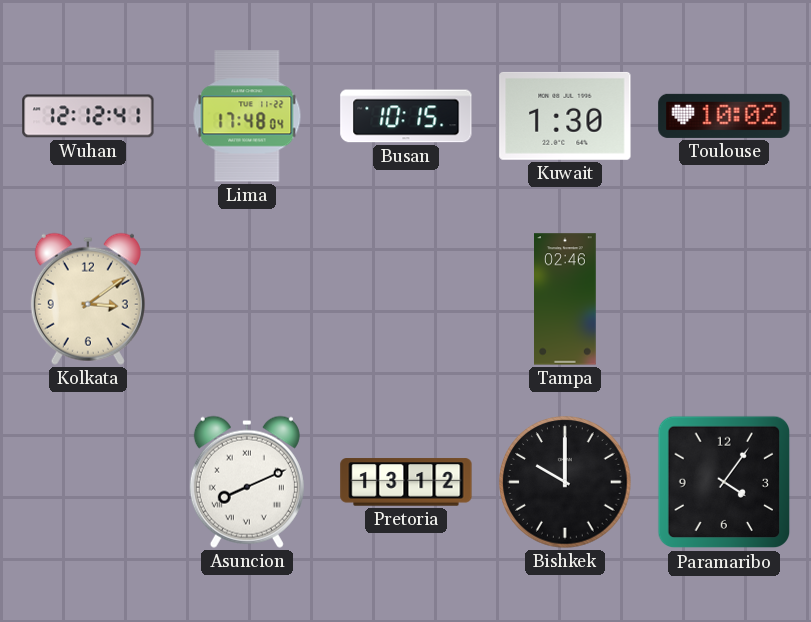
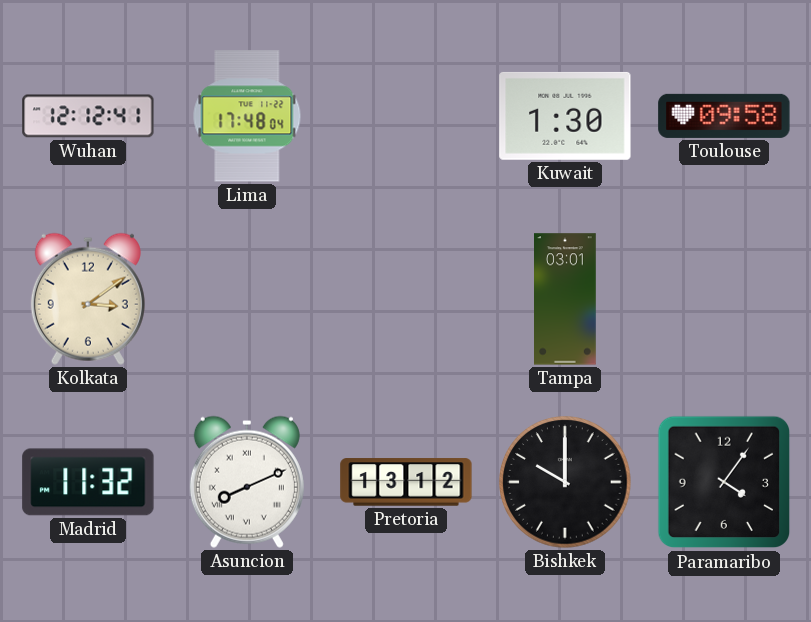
Busan: 10:15 -> none
Toulouse: 10:02 -> 09:58
Tampa: 02:46 -> 03:01
Madrid: none -> 11:32
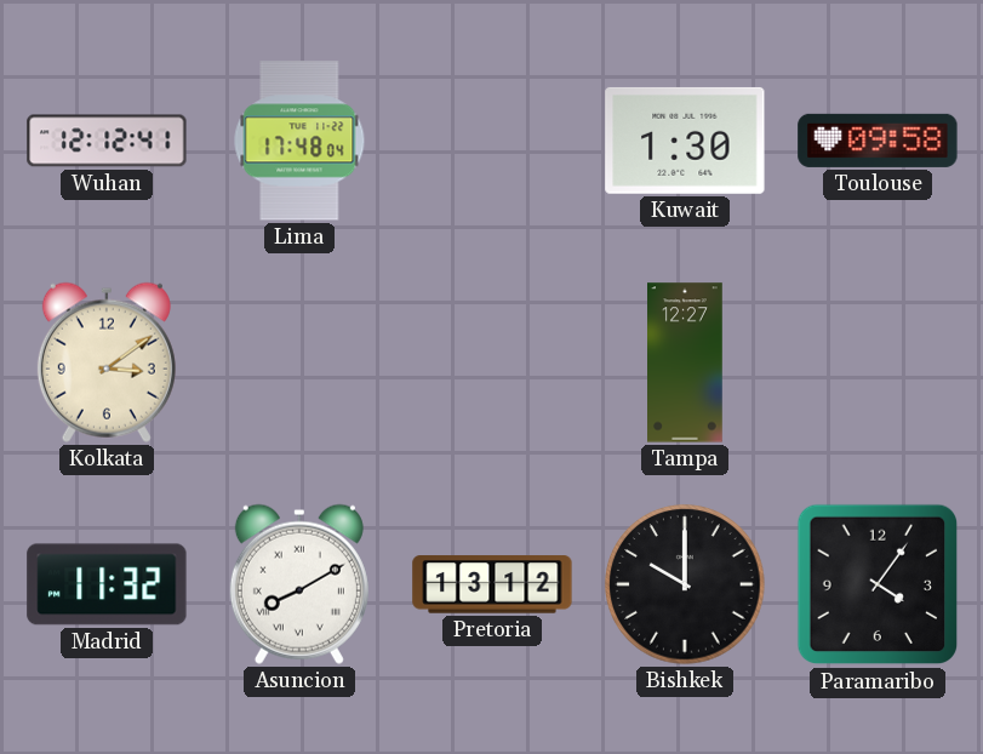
Tampa: 03:01 -> 12:27
Asuncion: 8:11 -> 8:10
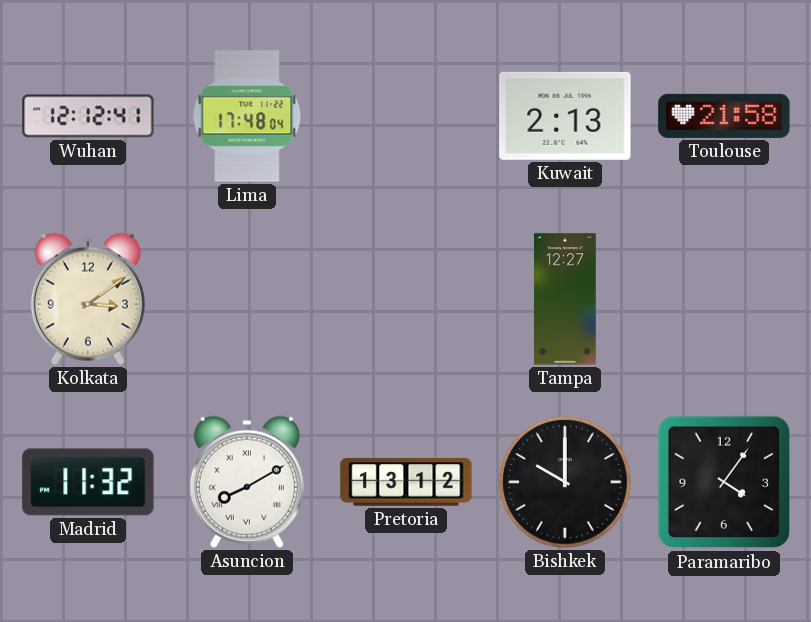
Kuwait: 1:30 -> 2:13
Toulouse: 09:58 -> 21:58
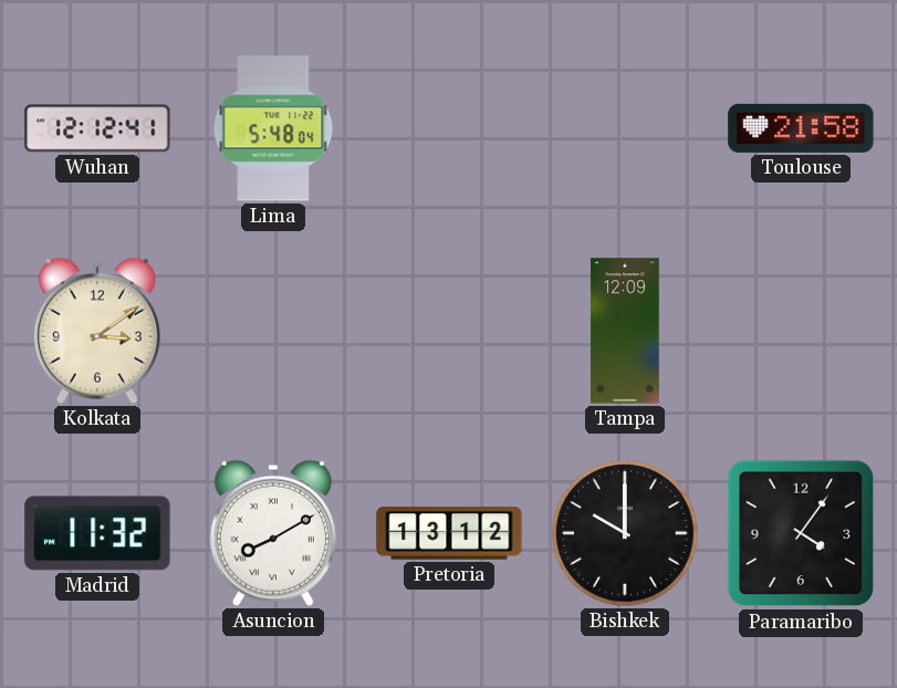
Lima: 17:48 -> 5:48
Kuwait: 2:13 -> none
Tampa: 12:27 -> 12:09
